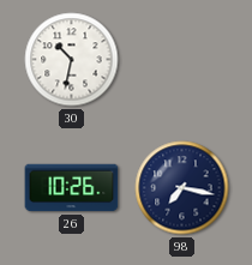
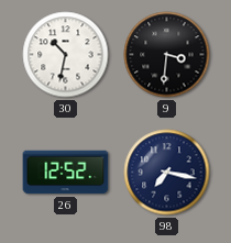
9: none -> 3:31
26: 10:26 -> 12:52
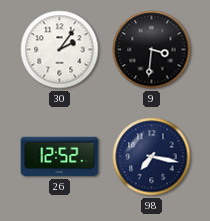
30: 10:32 -> 2:06
